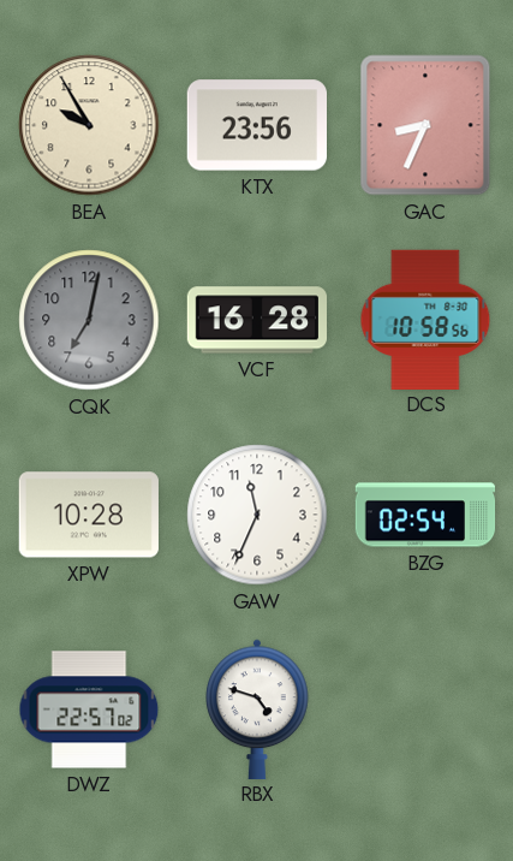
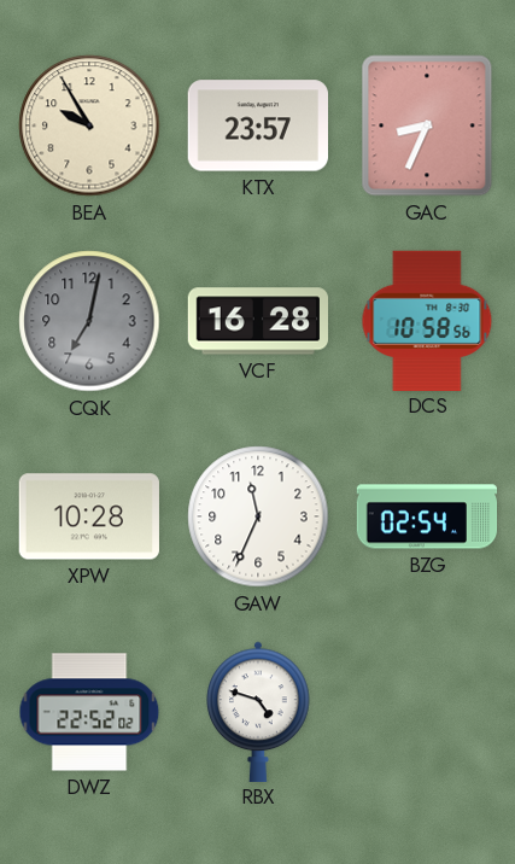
KTX: 23:56 -> 23:57
DWZ: 22:57 -> 22:52
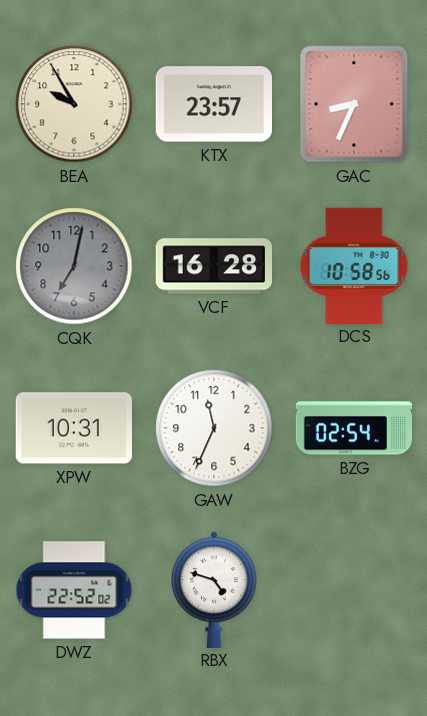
XPW: 10:28 -> 10:31
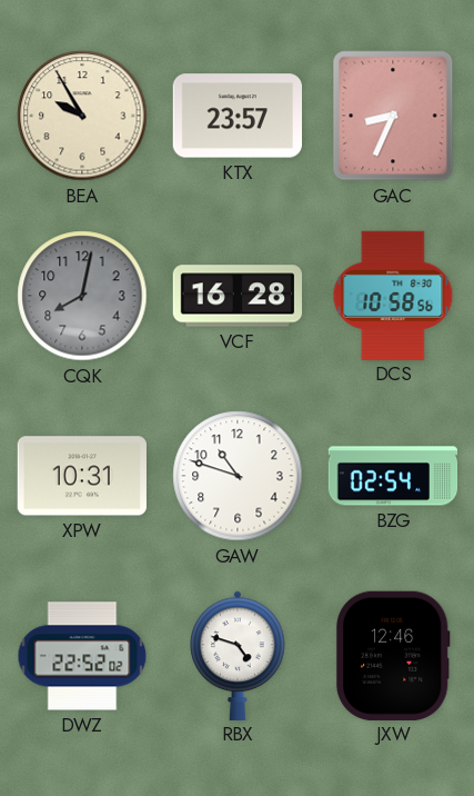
CQK: 7:02 -> 8:02
GAW: 11:34 -> 10:48
JXW: none -> 12:46
